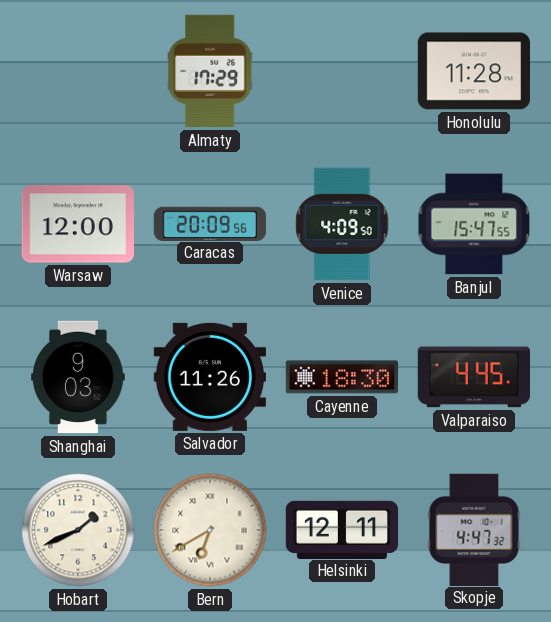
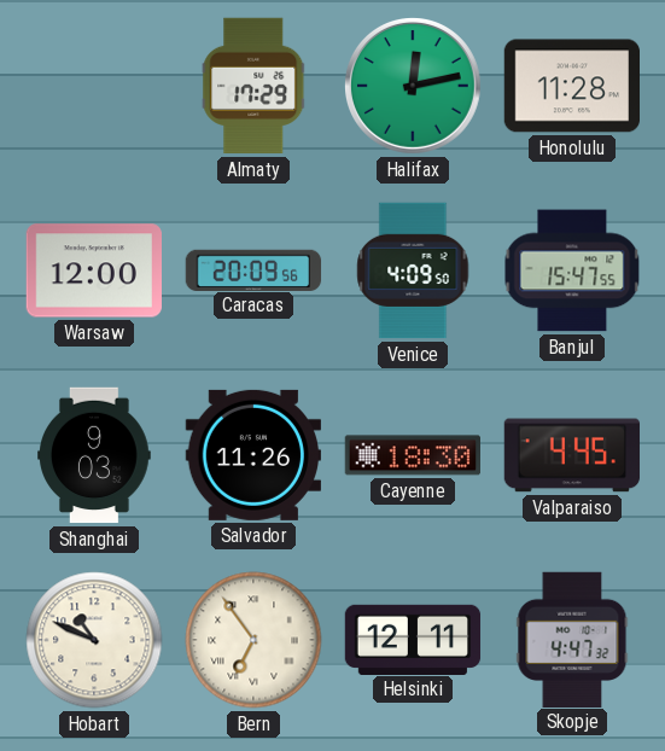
Halifax: none -> 12:13
Hobart: 1:41 -> 10:49
Bern: 6:40 -> 6:54
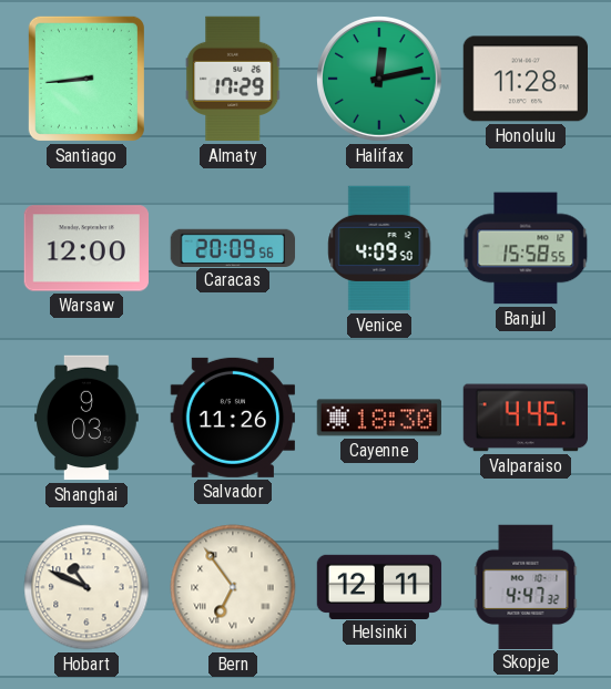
Santiago: none -> 8:44
Banjul: 15:47 -> 15:58
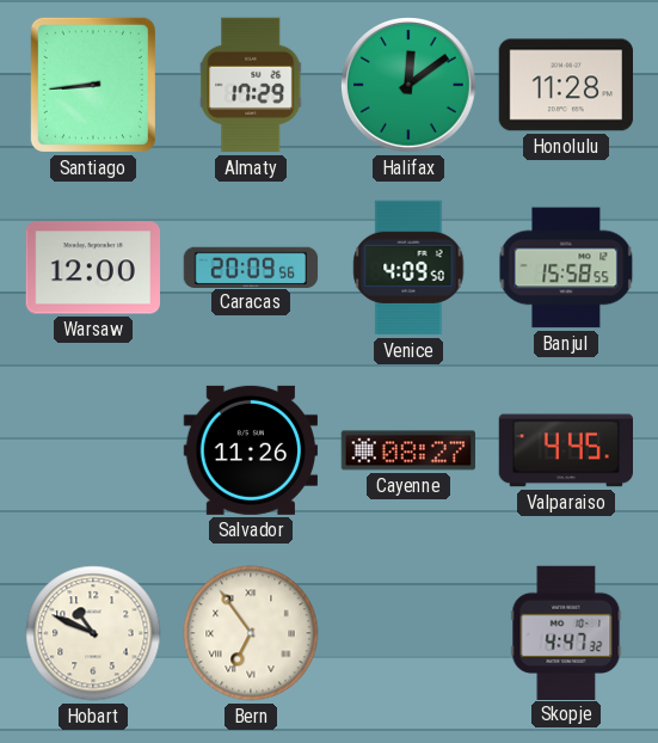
Halifax: 12:13 -> 12:09
Shanghai: 9:03 -> none
Cayenne: 18:30 -> 08:27
Helsinki: 12:11 -> none
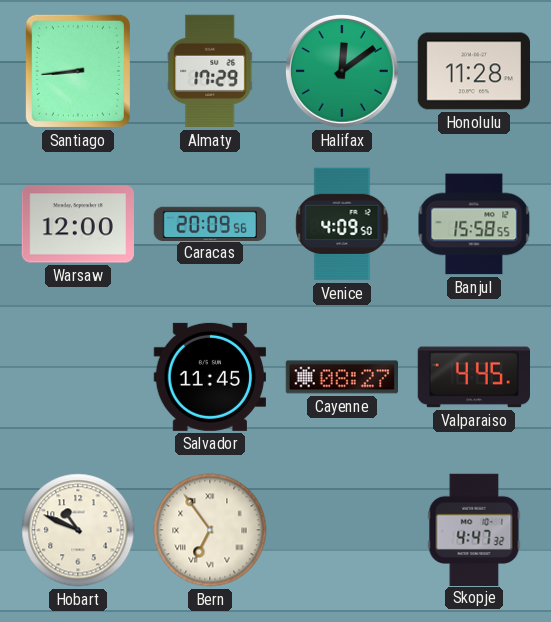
Salvador: 11:26 -> 11:45
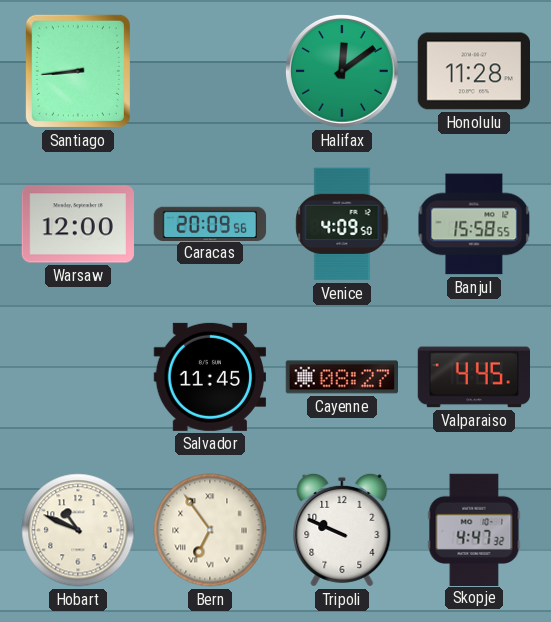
Almaty: 17:29 -> none
Tripoli: none -> 9:49
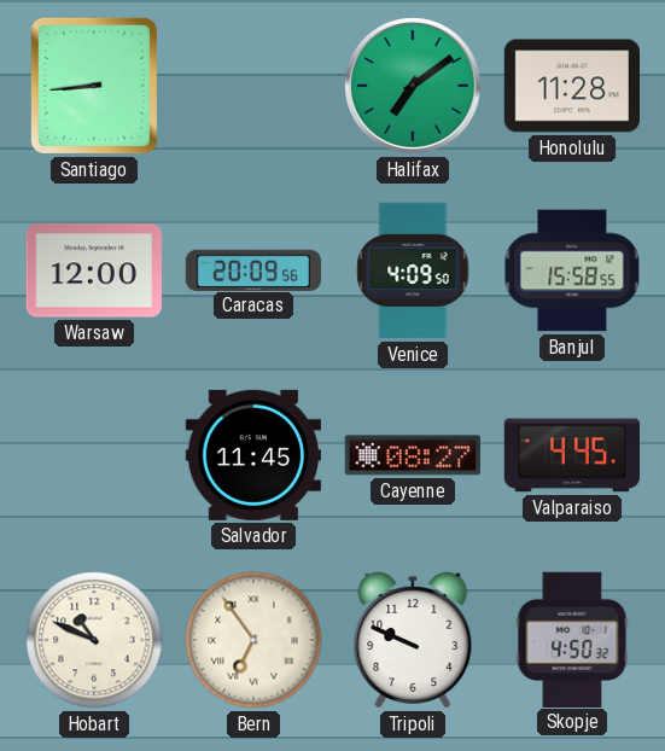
Halifax: 12:09 -> 7:09
Skopje: 4:47 -> 4:50
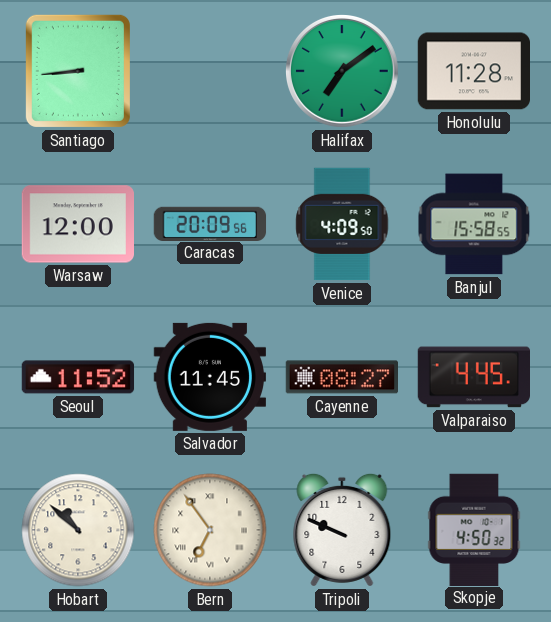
Seoul: none -> 11:52
Hobart: 10:49 -> 10:52
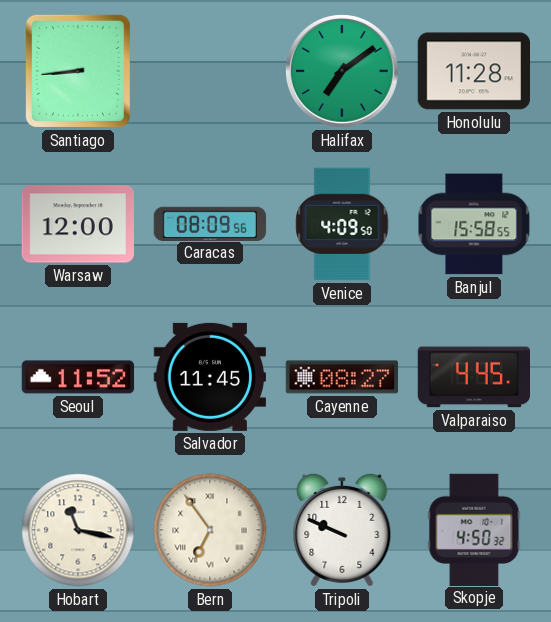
Caracas: 20:09 -> 08:09
Hobart: 10:52 -> 11:17
